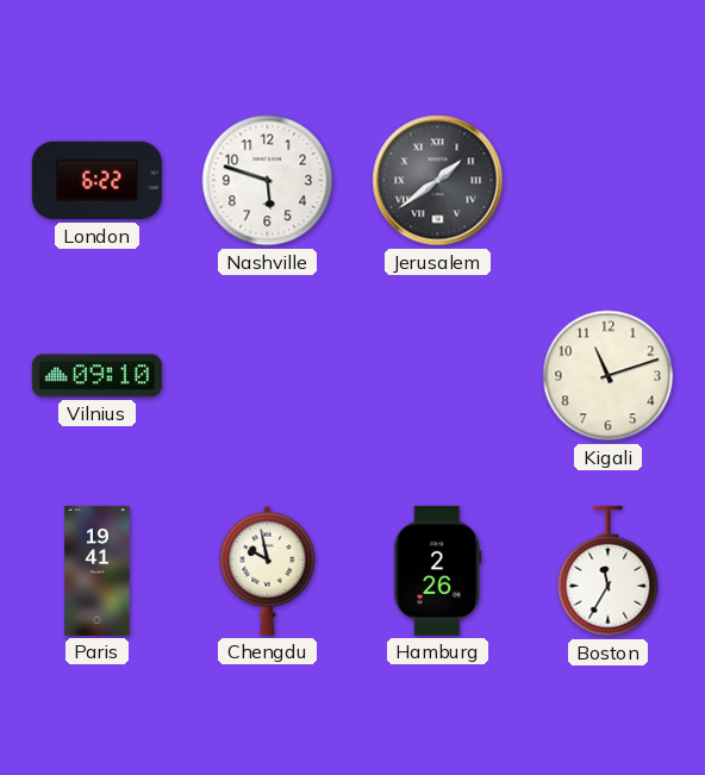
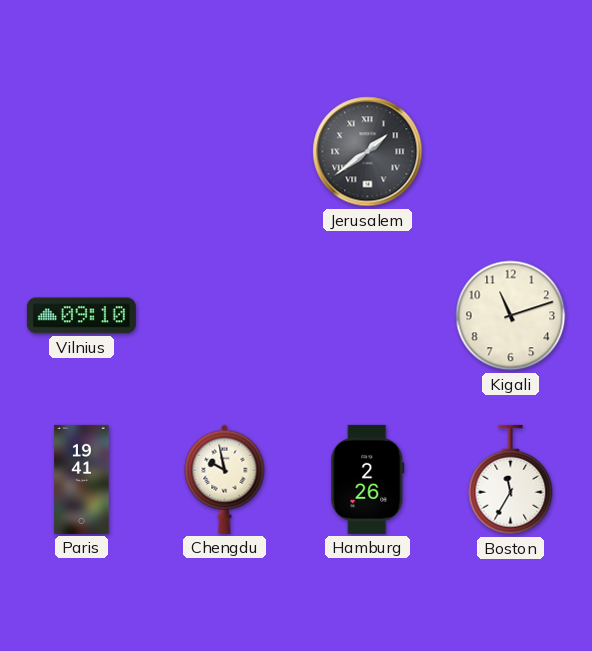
London: 6:22 -> none
Nashville: 5:48 -> none
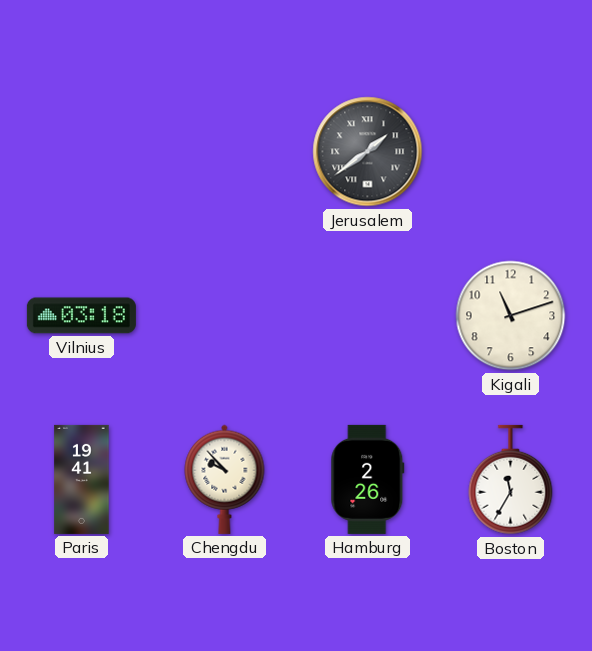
Vilnius: 09:10 -> 03:18
Chengdu: 9:58 -> 9:53
